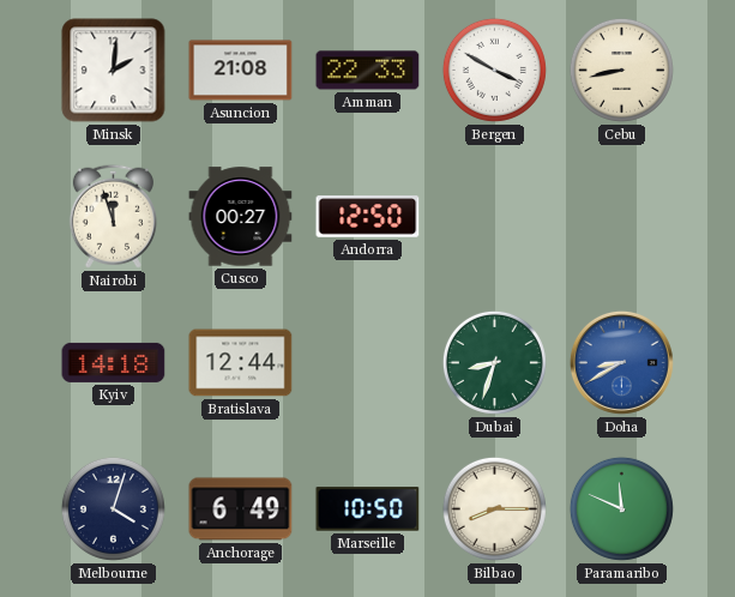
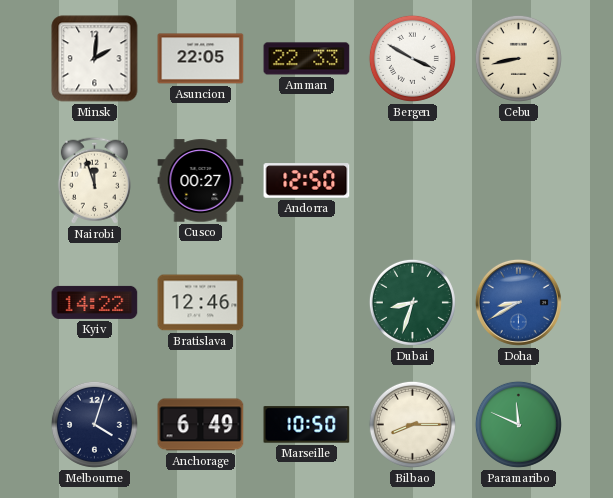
Asuncion: 21:08 -> 22:05
Kyiv: 14:18 -> 14:22
Bratislava: 12:44 -> 12:46
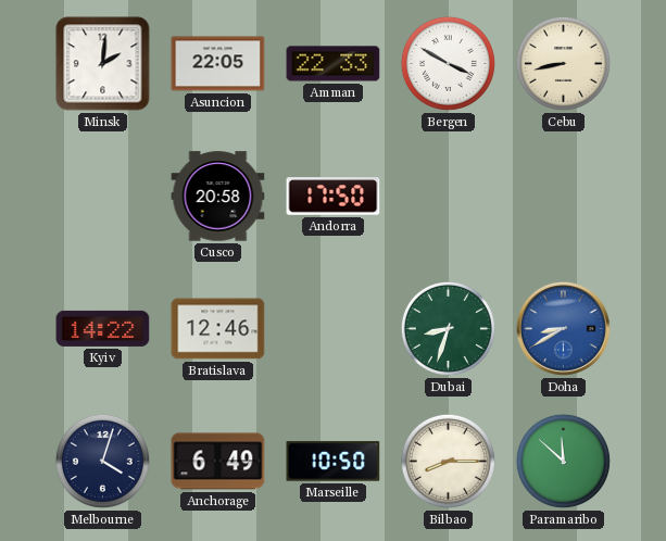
Nairobi: 11:57 -> none
Cusco: 00:27 -> 20:58
Andorra: 12:50 -> 17:50
Paramaribo: 11:49 -> 11:52
